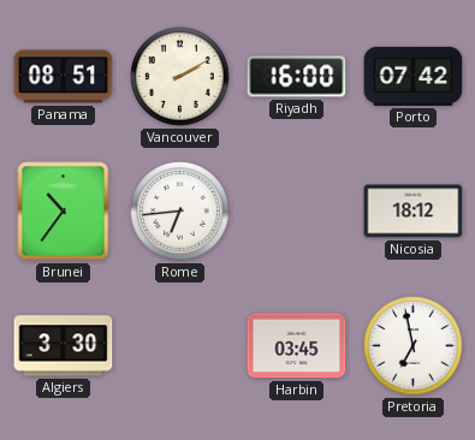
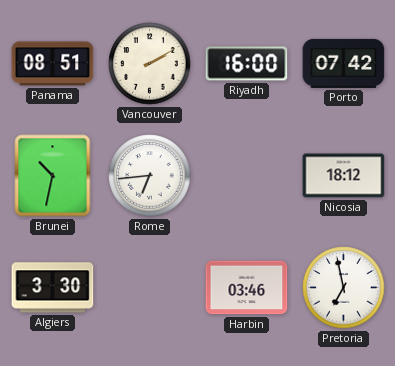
Brunei: 10:36 -> 10:32
Harbin: 03:45 -> 03:46
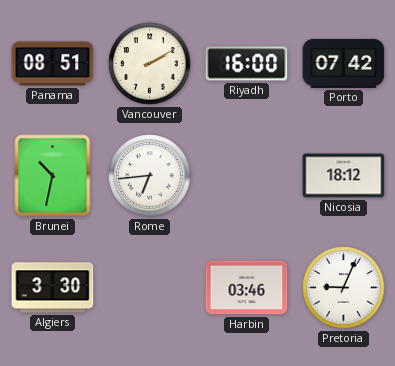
Pretoria: 6:58 -> 9:04
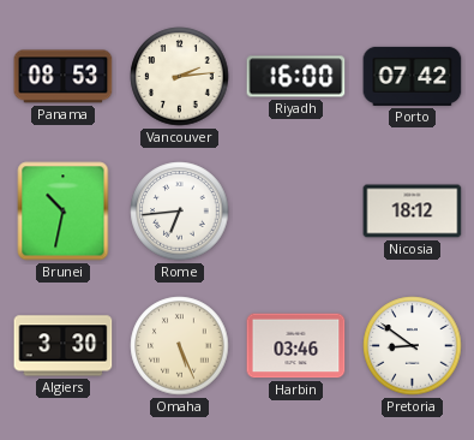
Panama: 08:51 -> 08:53
Vancouver: 2:10 -> 2:14
Omaha: none -> 5:26
Pretoria: 9:04 -> 8:51
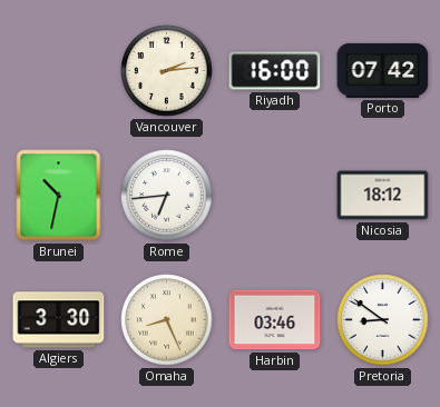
Panama: 08:53 -> none
Omaha: 5:26 -> 8:26
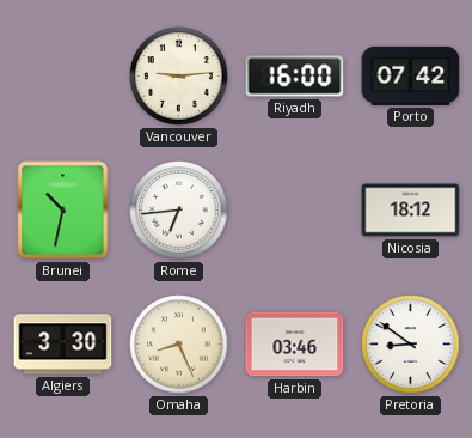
Vancouver: 2:14 -> 9:14
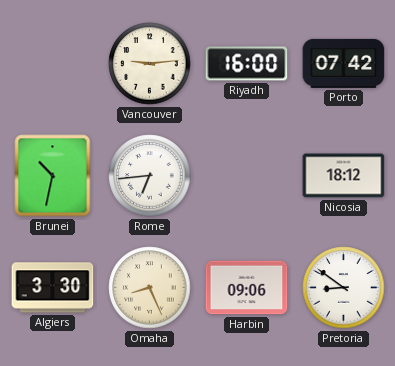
Harbin: 03:46 -> 09:06
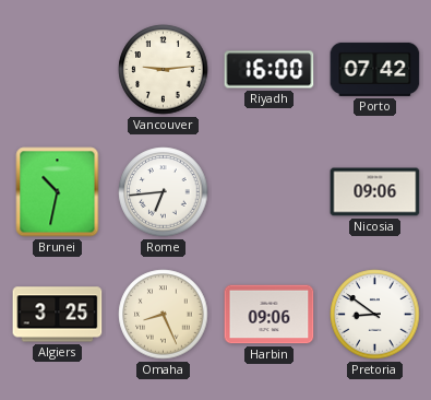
Nicosia: 18:12 -> 09:06
Algiers: 3:30 -> 3:25
